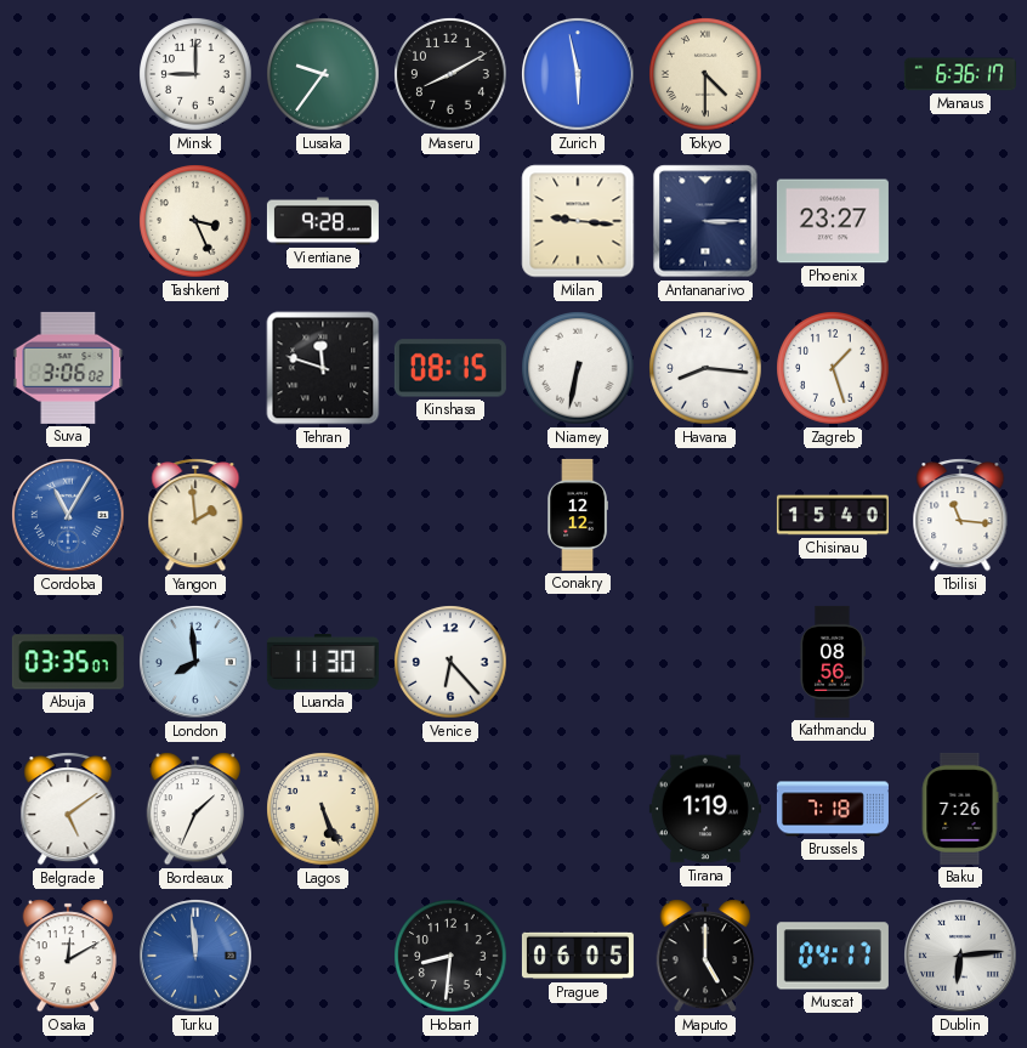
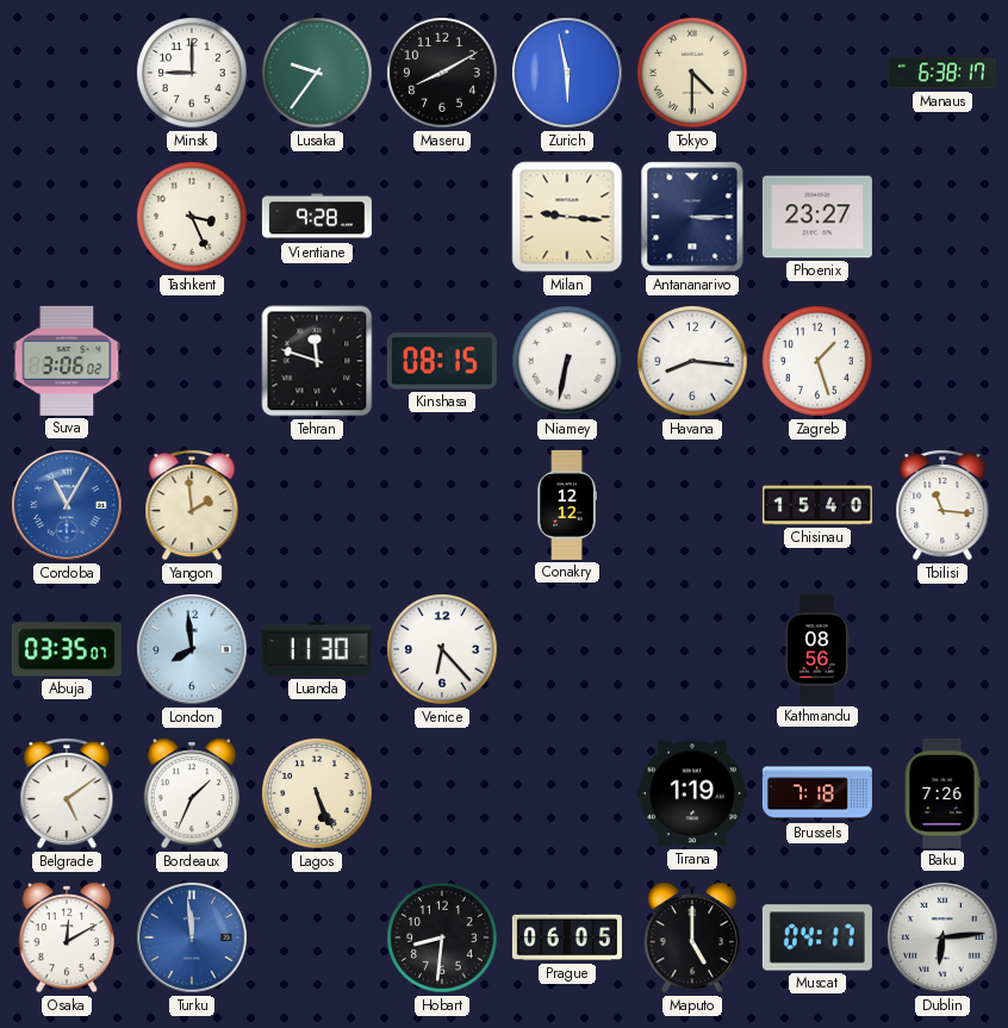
Manaus: 6:36 -> 6:38
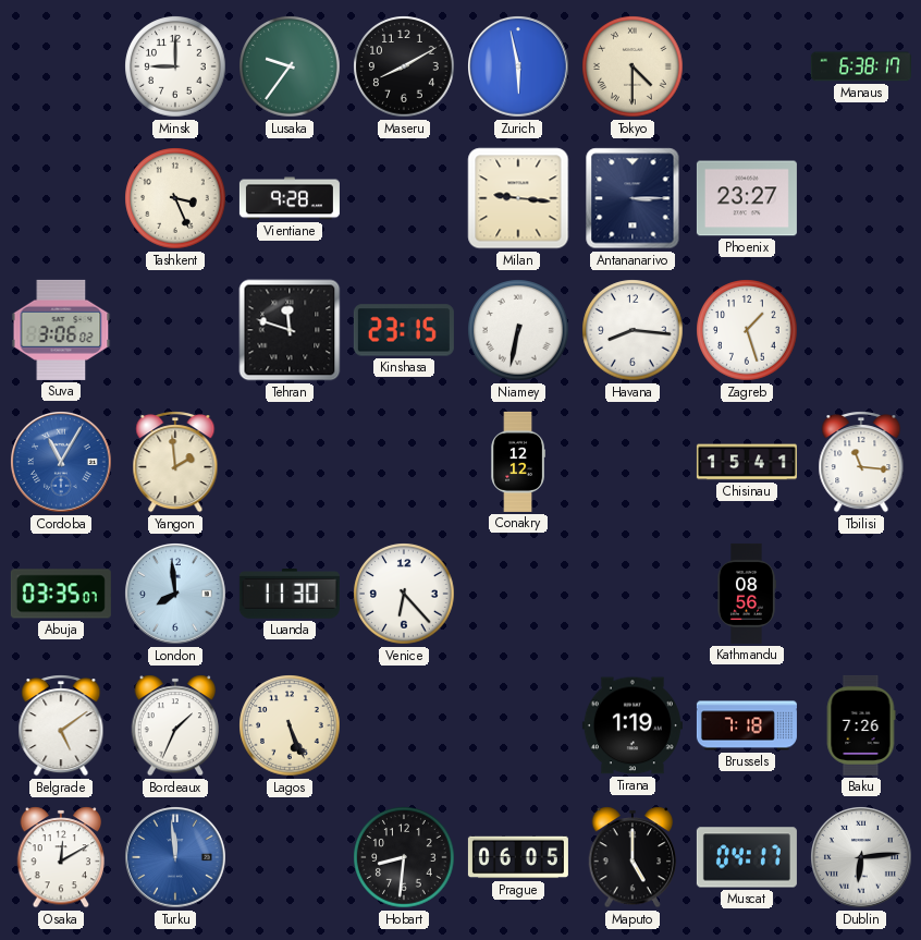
Kinshasa: 08:15 -> 23:15
Chisinau: 15:40 -> 15:41
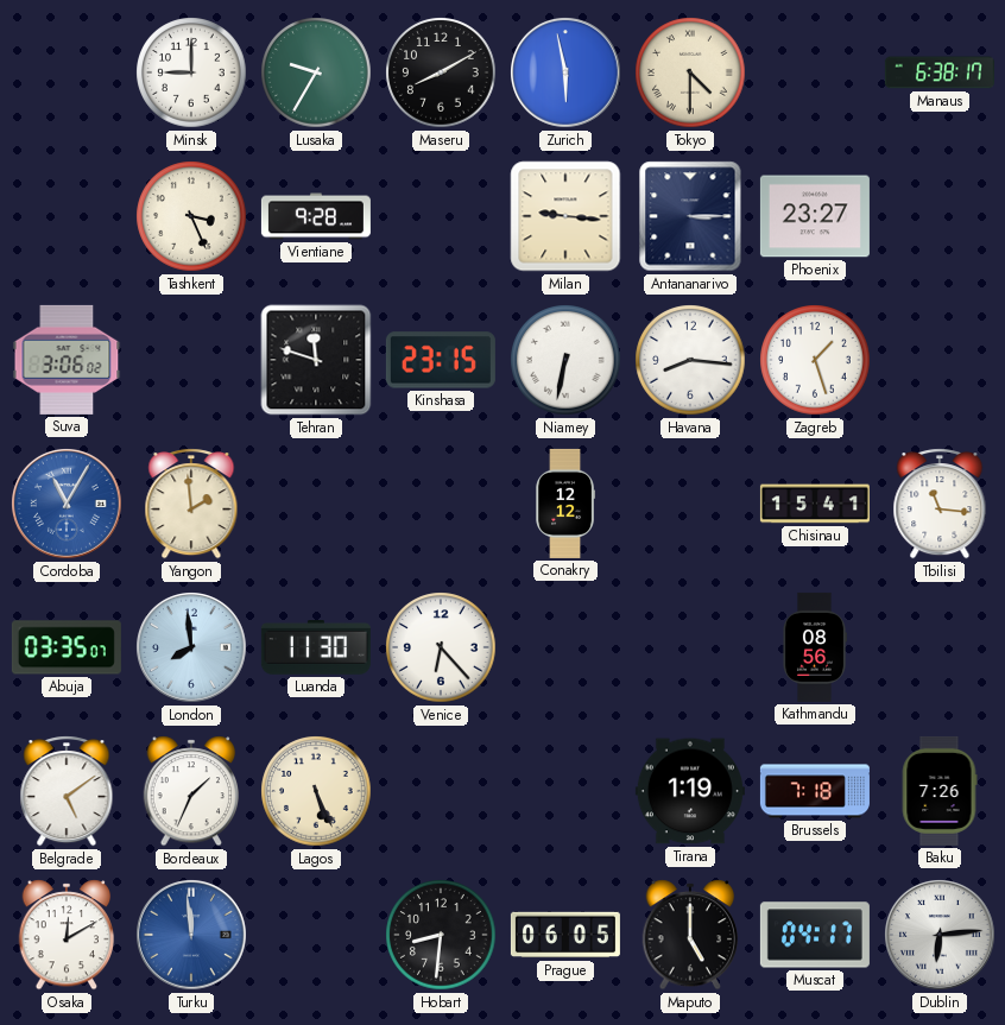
Lusaka: 9:36 -> 9:35
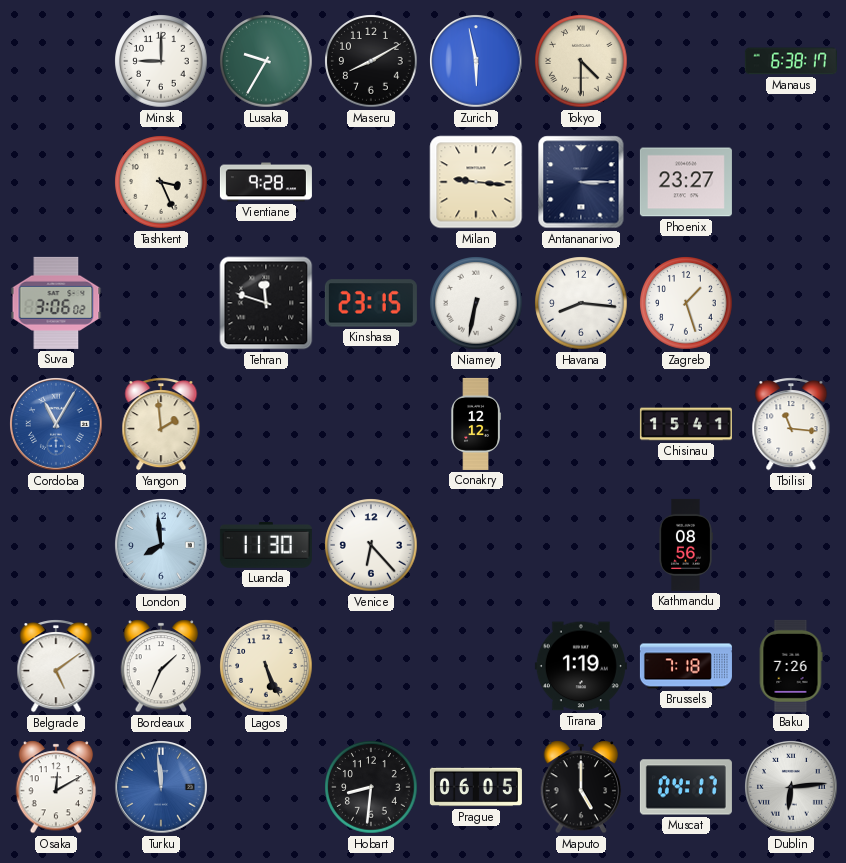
Abuja: 03:35 -> none
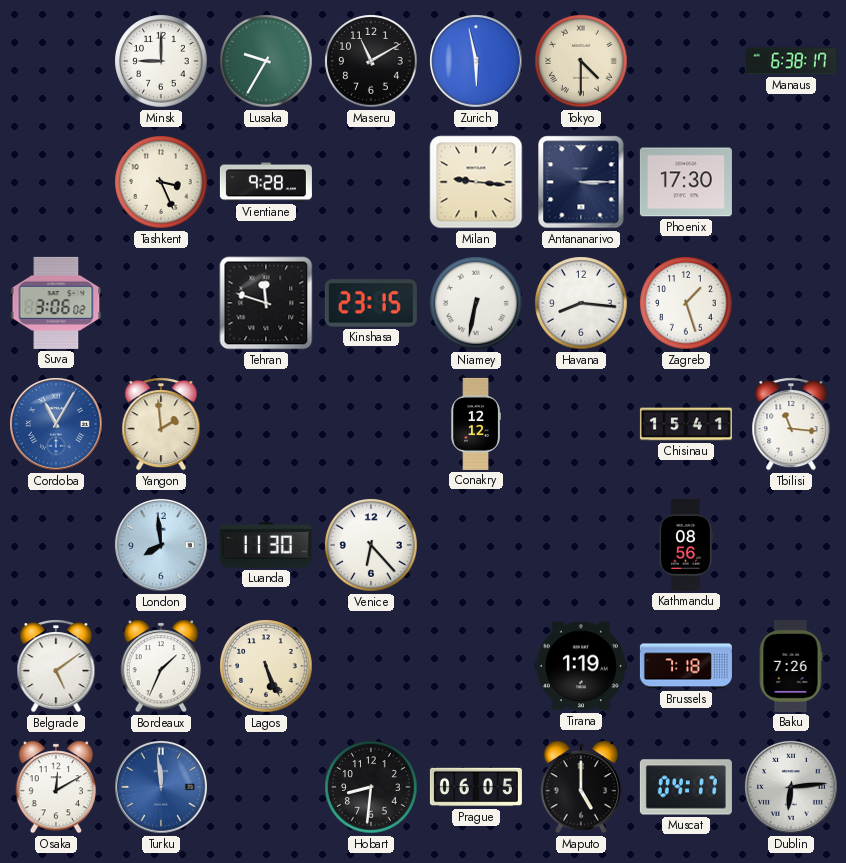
Maseru: 8:10 -> 11:10
Phoenix: 23:27 -> 17:30
